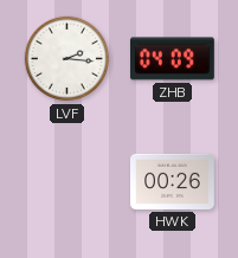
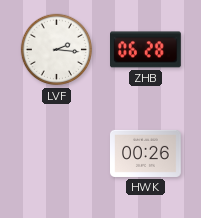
ZHB: 04:09 -> 06:28
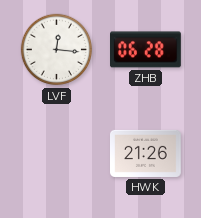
LVF: 2:16 -> 12:16
HWK: 00:26 -> 21:26
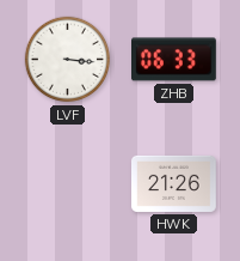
LVF: 12:16 -> 3:16
ZHB: 06:28 -> 06:33
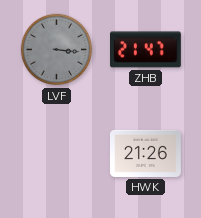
LVF dial: white -> grey
ZHB: 06:33 -> 21:47
